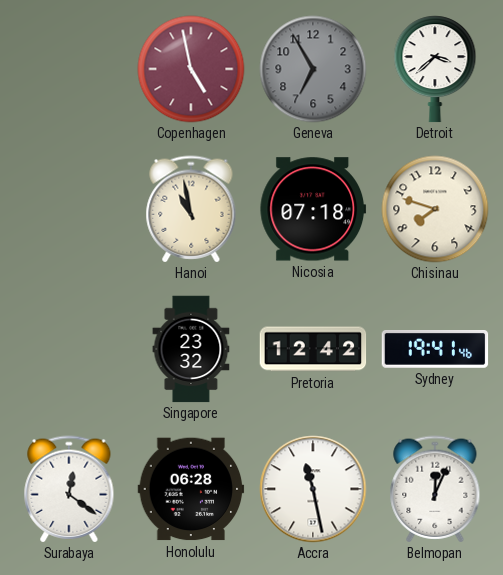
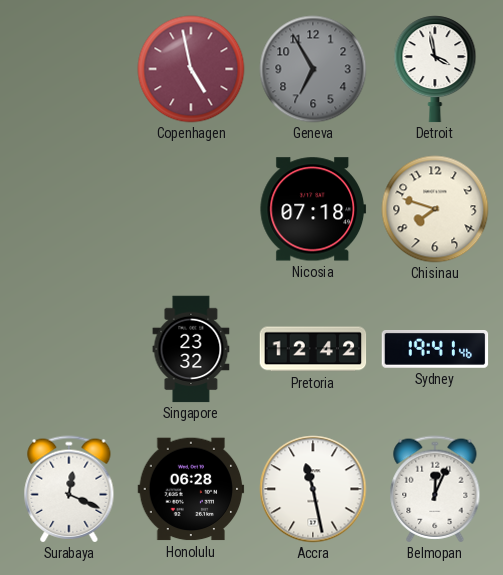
Detroit: 3:38 -> 3:58
Hanoi: 10:58 -> none
Surabaya: 12:21 -> 12:19
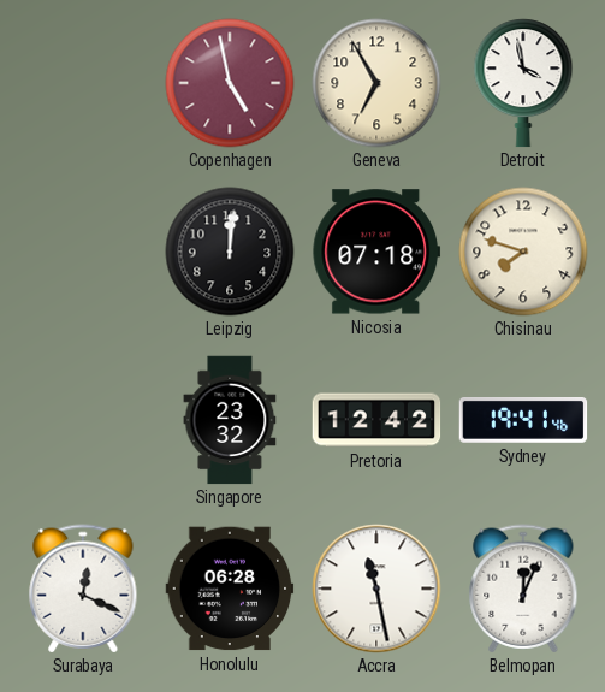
Geneva dial: grey -> cream
Leipzig: none -> 12:01
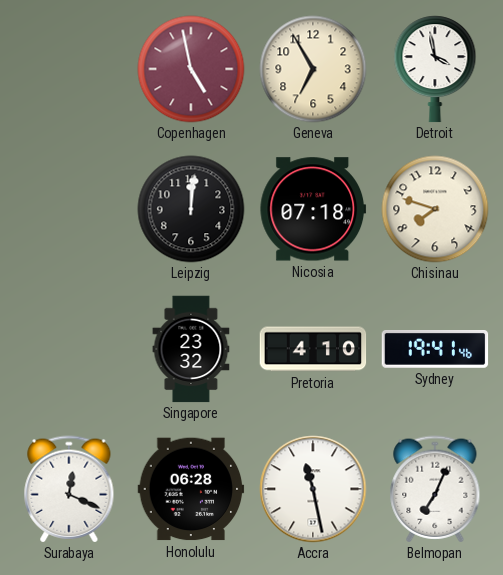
Pretoria: 12:42 -> 4:10
Belmopan: 12:04 -> 7:04
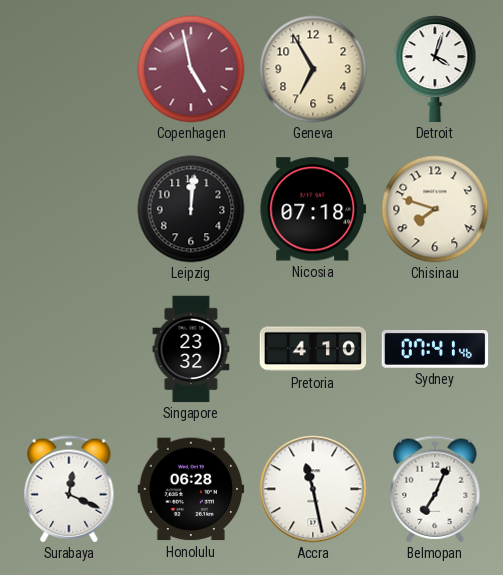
Detroit: 3:58 -> 4:03
Sydney: 19:41 -> 07:41
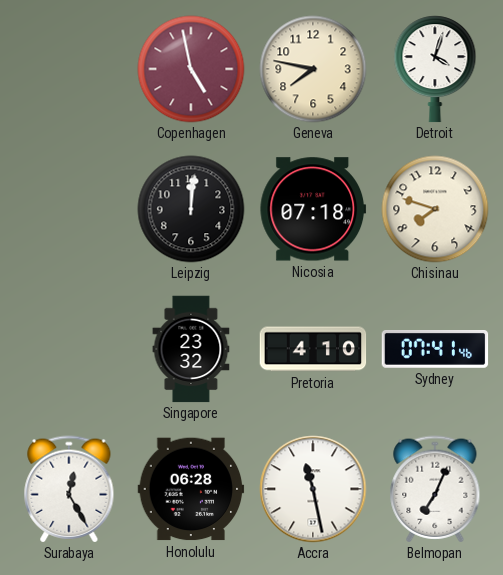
Geneva: 6:55 -> 7:47
Surabaya: 12:19 -> 12:25
